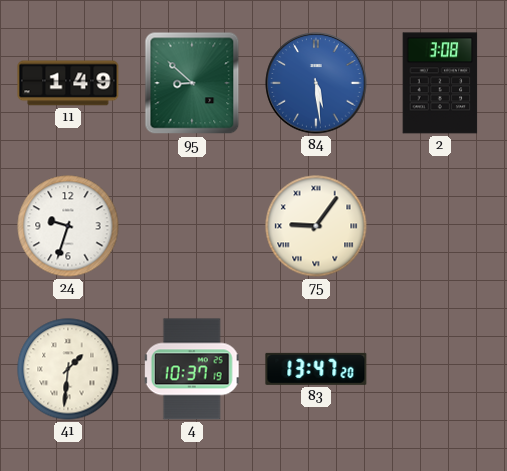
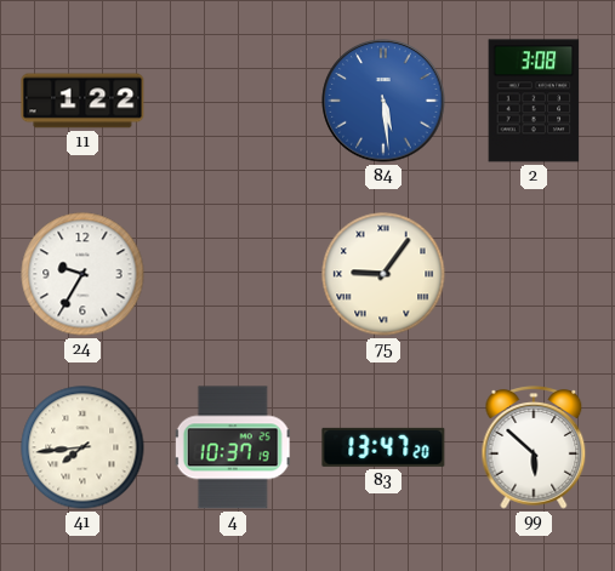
11: 1:49 -> 1:22
95: 8:52 -> none
24: 9:33 -> 9:35
41: 1:31 -> 7:44
99: none -> 5:52
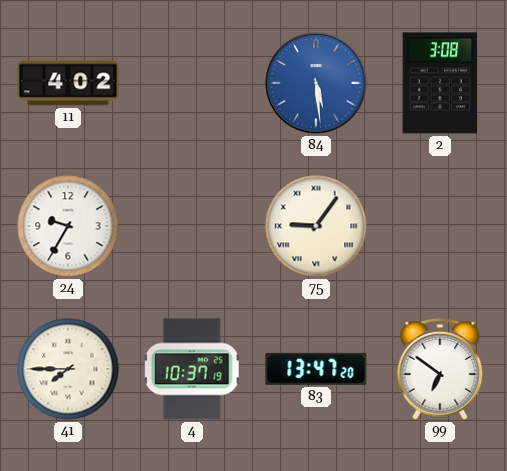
11: 1:22 -> 4:02
41: 7:44 -> 7:45
99: 5:52 -> 6:51
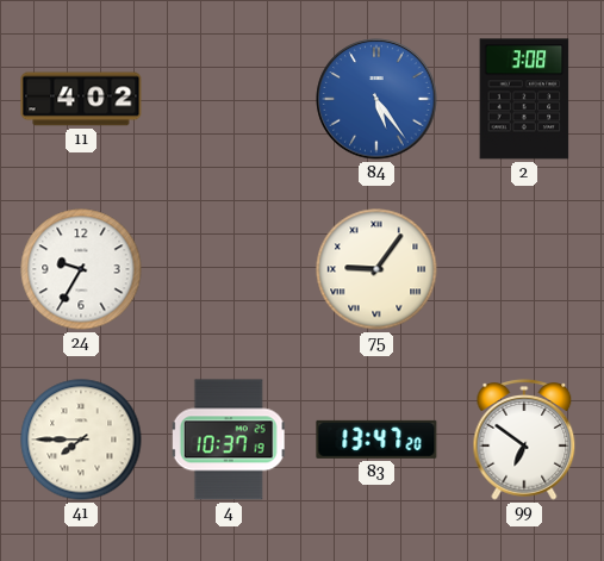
84: 5:29 -> 5:24
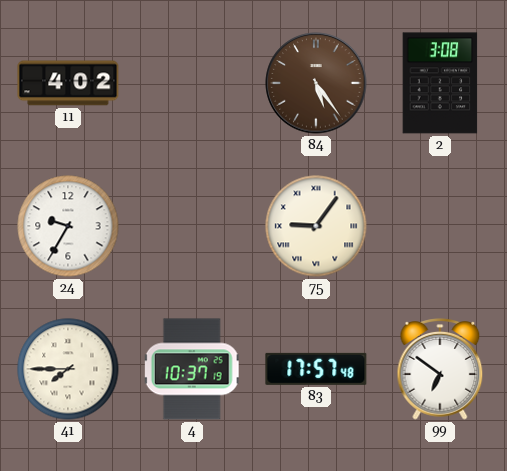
84 dial: blue -> brown
83: 13:47 -> 17:57
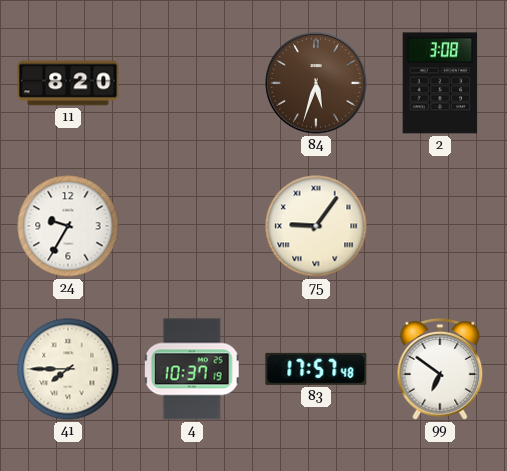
11: 4:02 -> 8:20
84: 5:24 -> 5:33
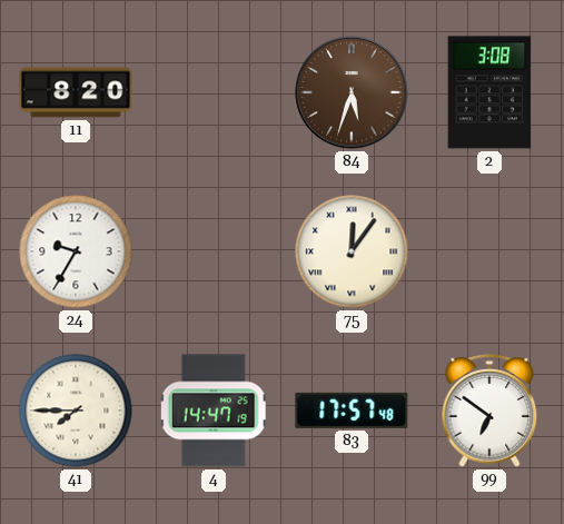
75: 9:06 -> 12:06
4: 10:37 -> 14:47
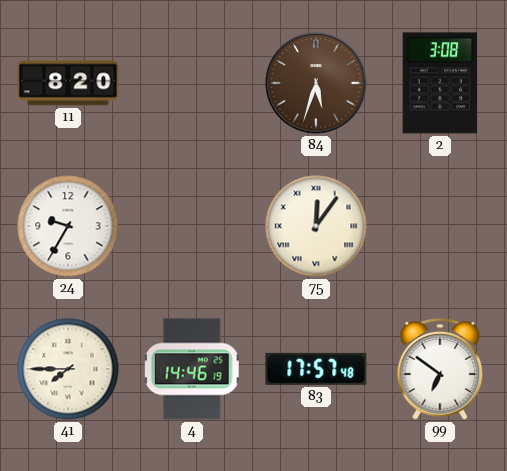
4: 14:47 -> 14:46
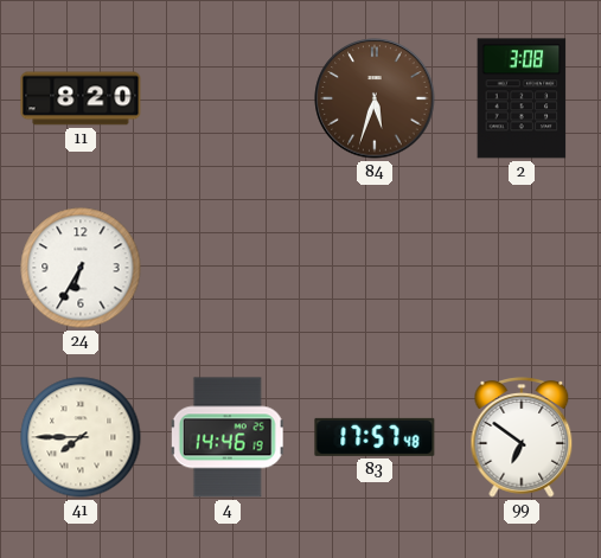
24: 9:35 -> 6:35
75: 12:06 -> none
